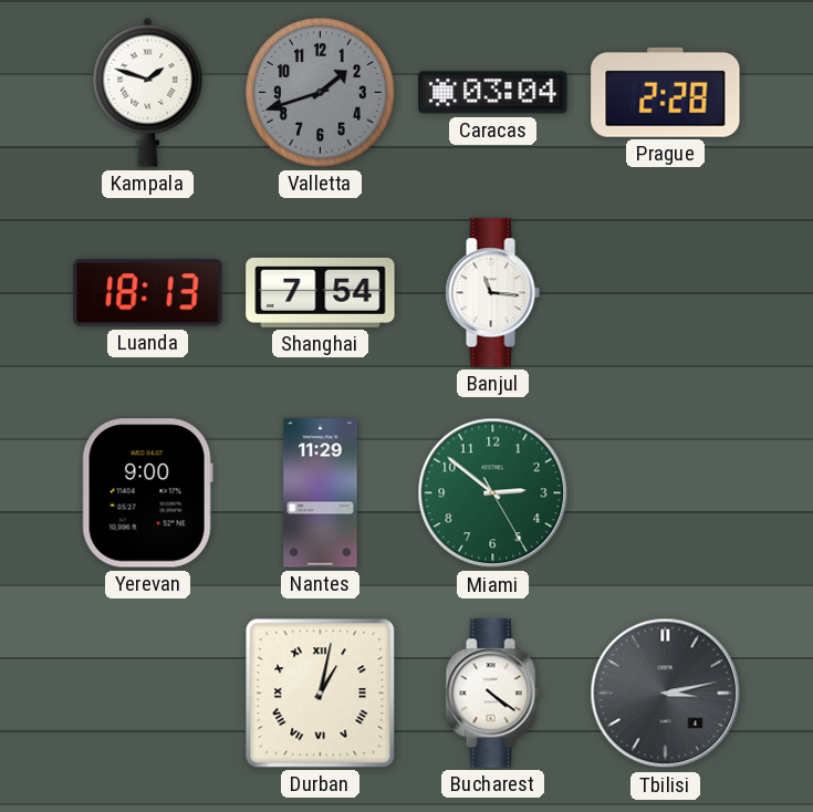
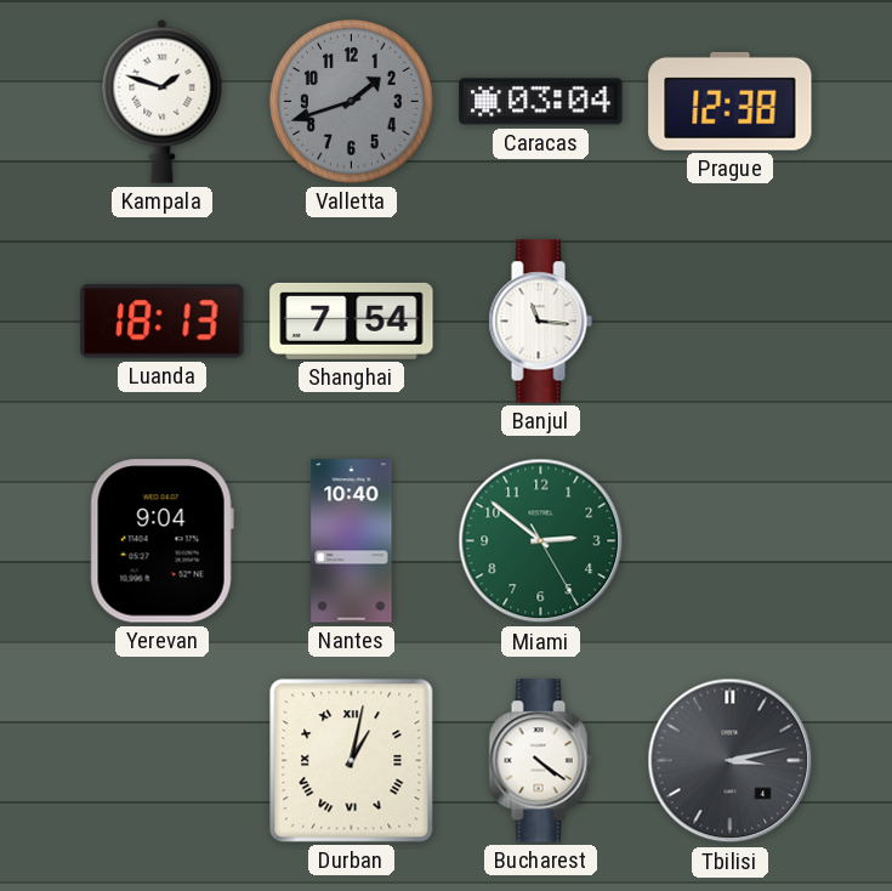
Prague: 2:28 -> 12:38
Yerevan: 9:00 -> 9:04
Nantes: 11:29 -> 10:40
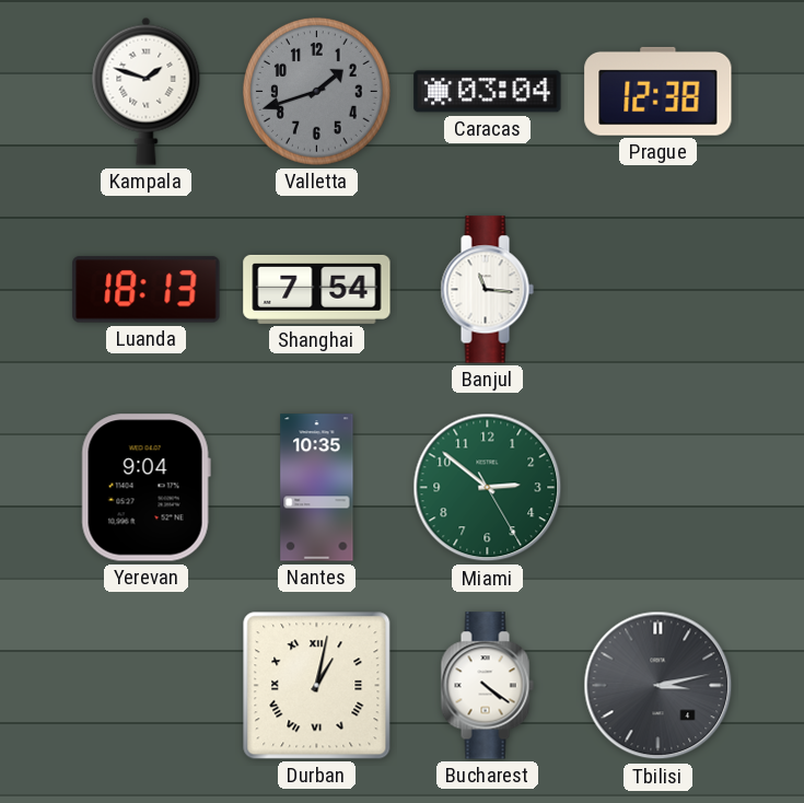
Nantes: 10:40 -> 10:35
